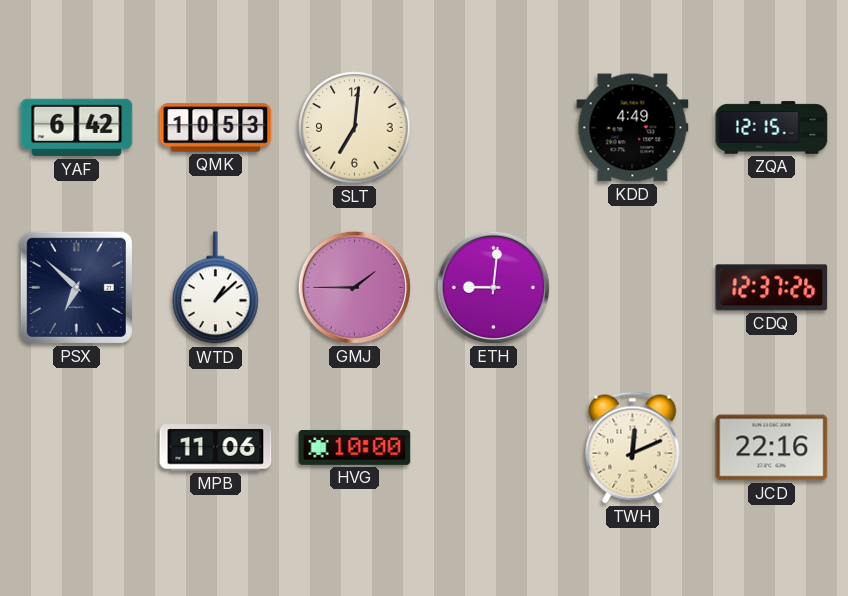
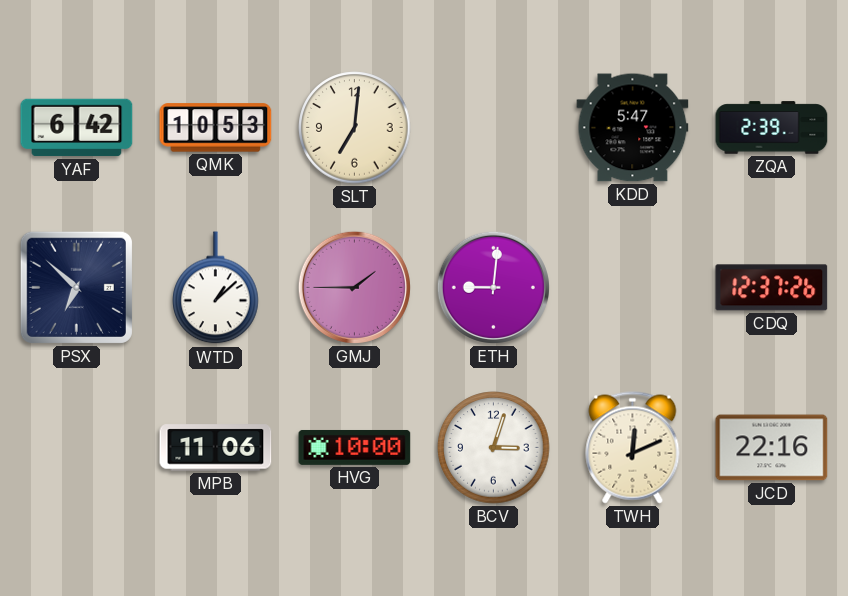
KDD: 4:49 -> 5:47
ZQA: 12:15 -> 2:39
BCV: none -> 3:03
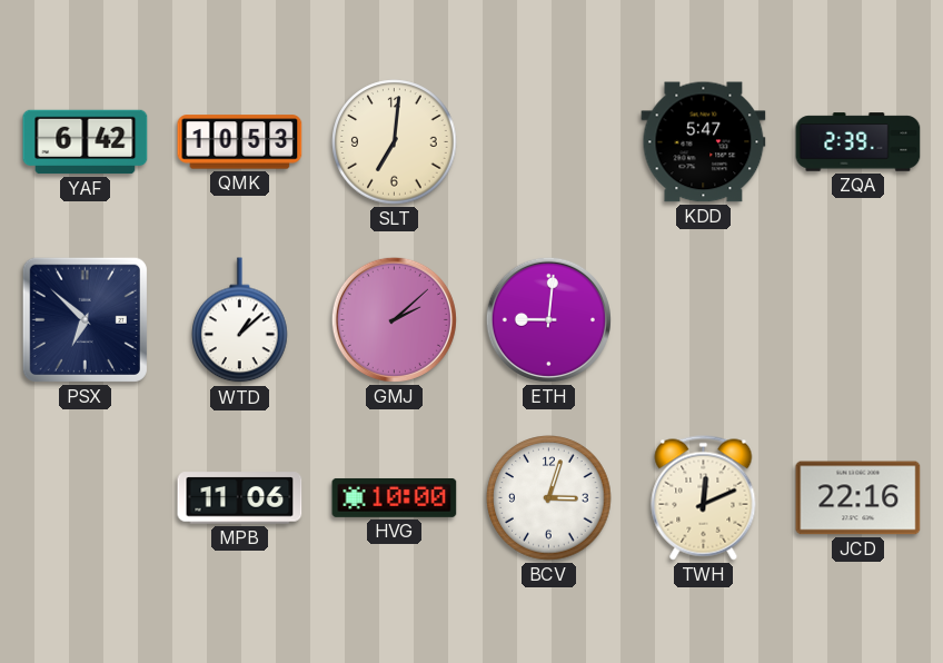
GMJ: 1:45 -> 2:08
CDQ: 12:37 -> none
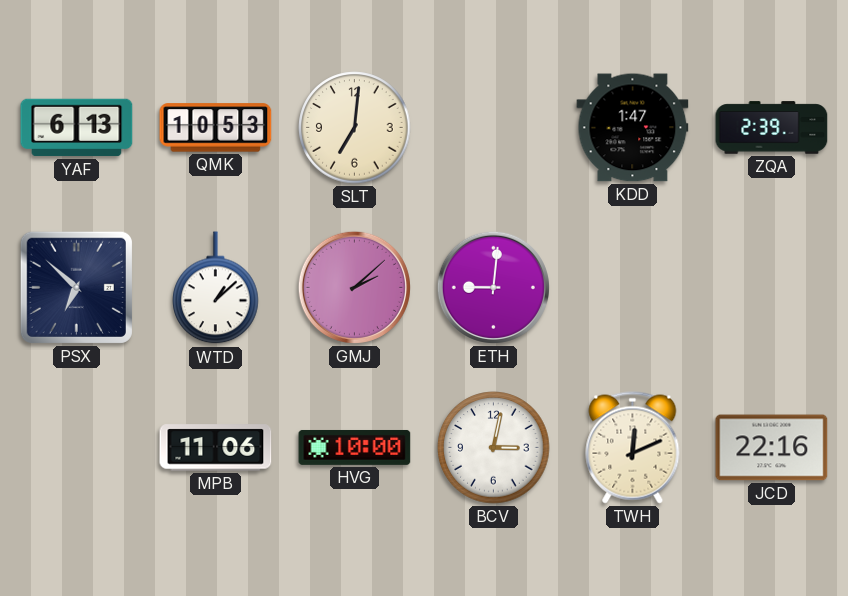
YAF: 6:42 -> 6:13
KDD: 5:47 -> 1:47
BCV: 3:03 -> 3:02
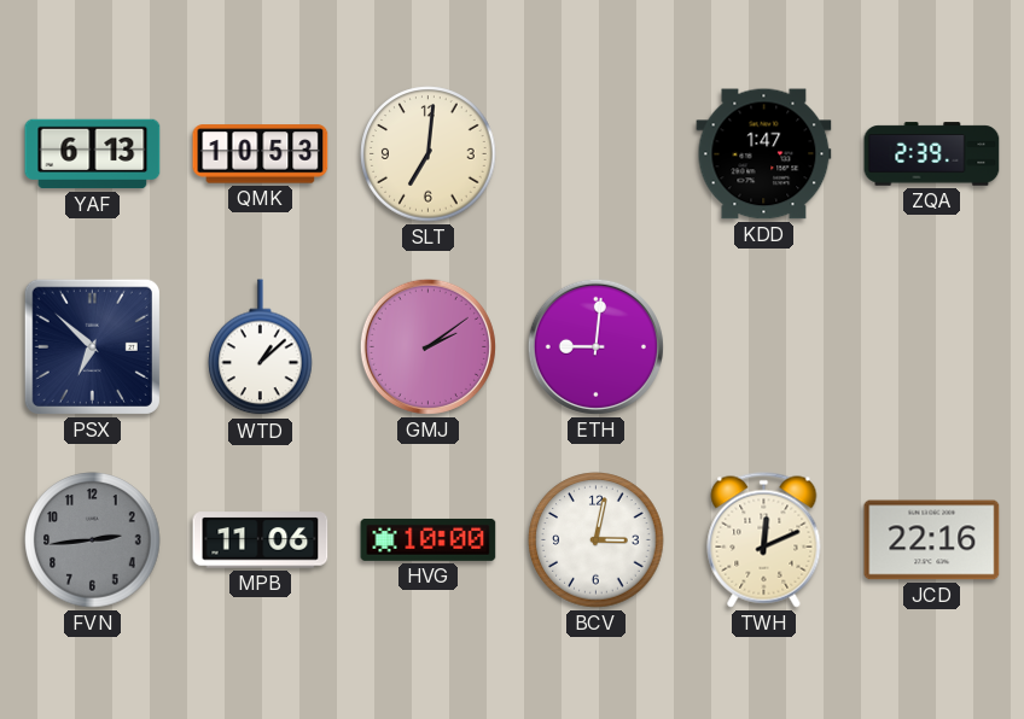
GMJ: 2:08 -> 2:09
FVN: none -> 2:44
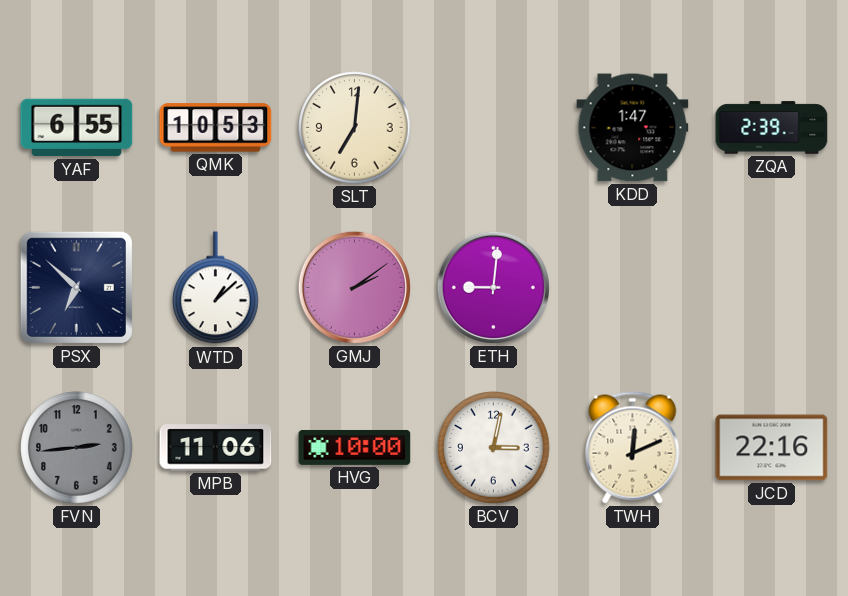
YAF: 6:13 -> 6:55
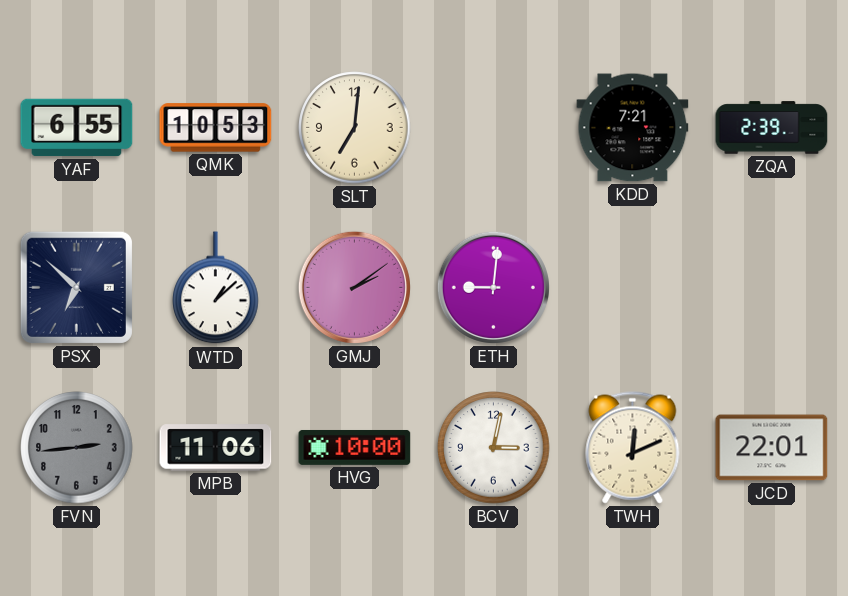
KDD: 1:47 -> 7:21
JCD: 22:16 -> 22:01
